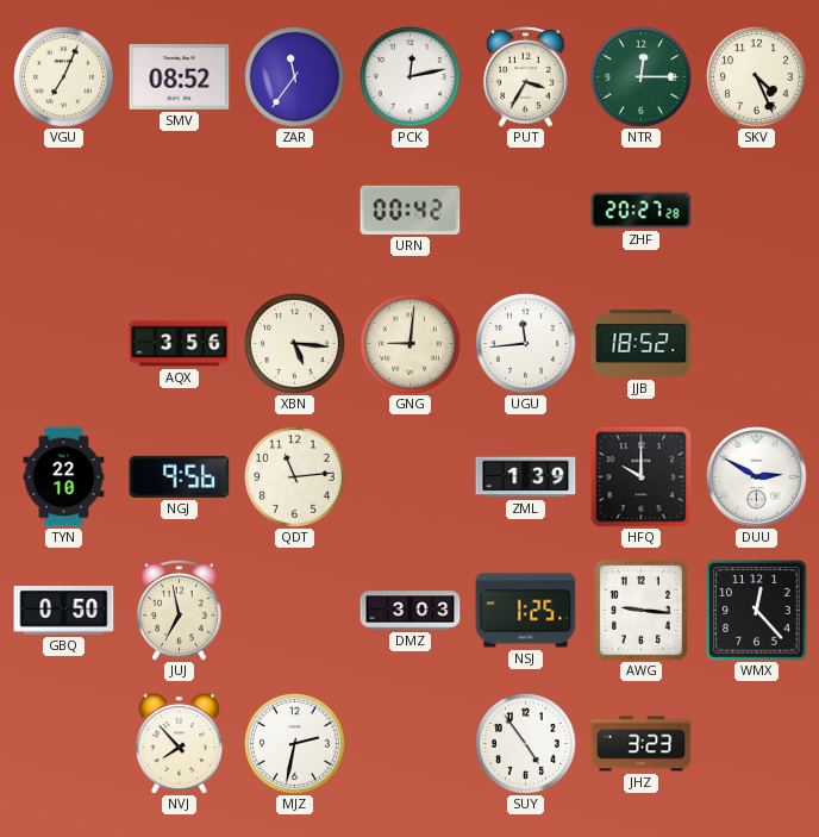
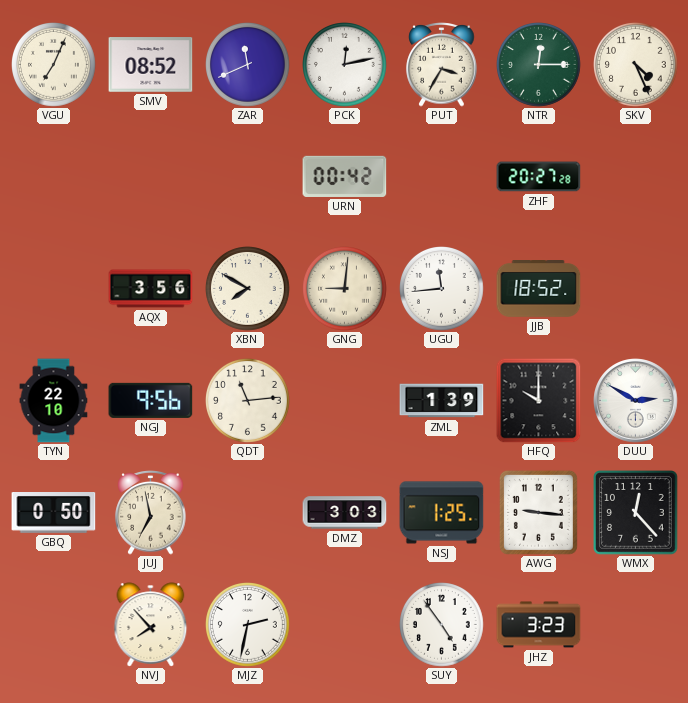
ZAR: 11:36 -> 11:41
XBN: 5:16 -> 7:50
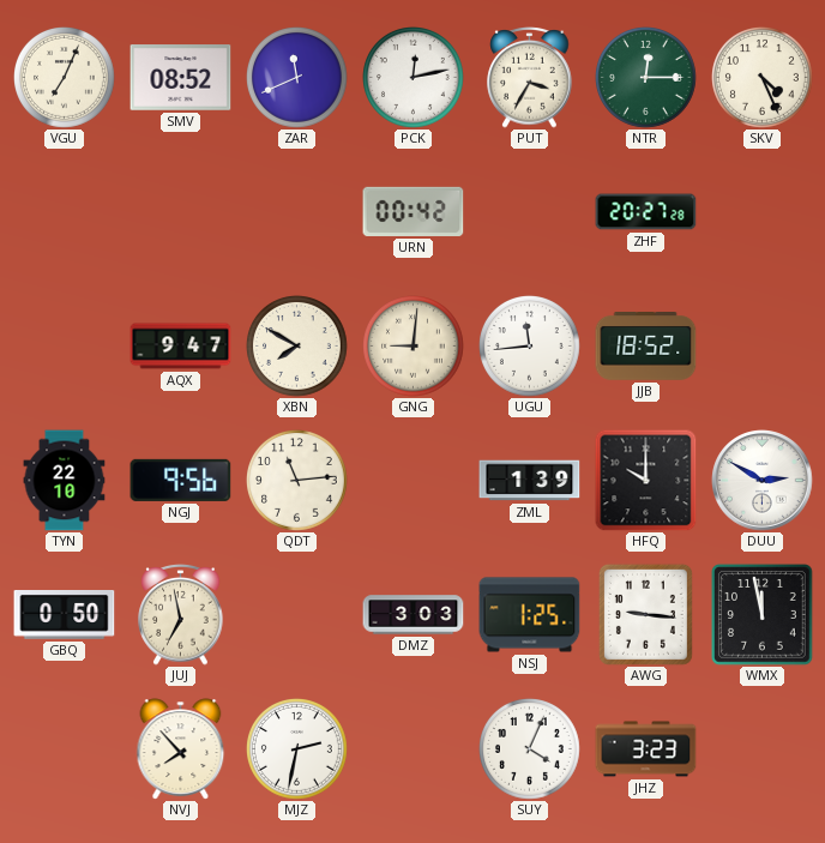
AQX: 3:56 -> 9:47
WMX: 12:23 -> 11:58
SUY: 4:54 -> 4:04
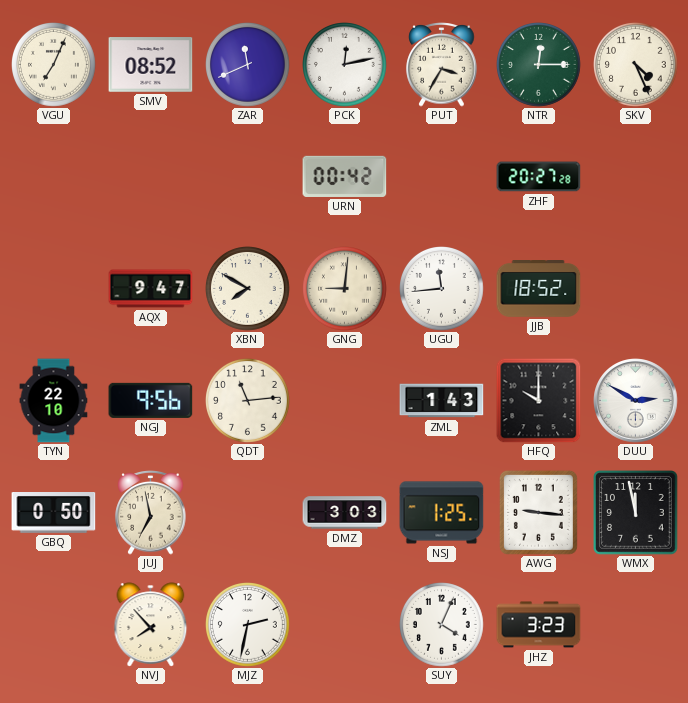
ZML: 1:39 -> 1:43
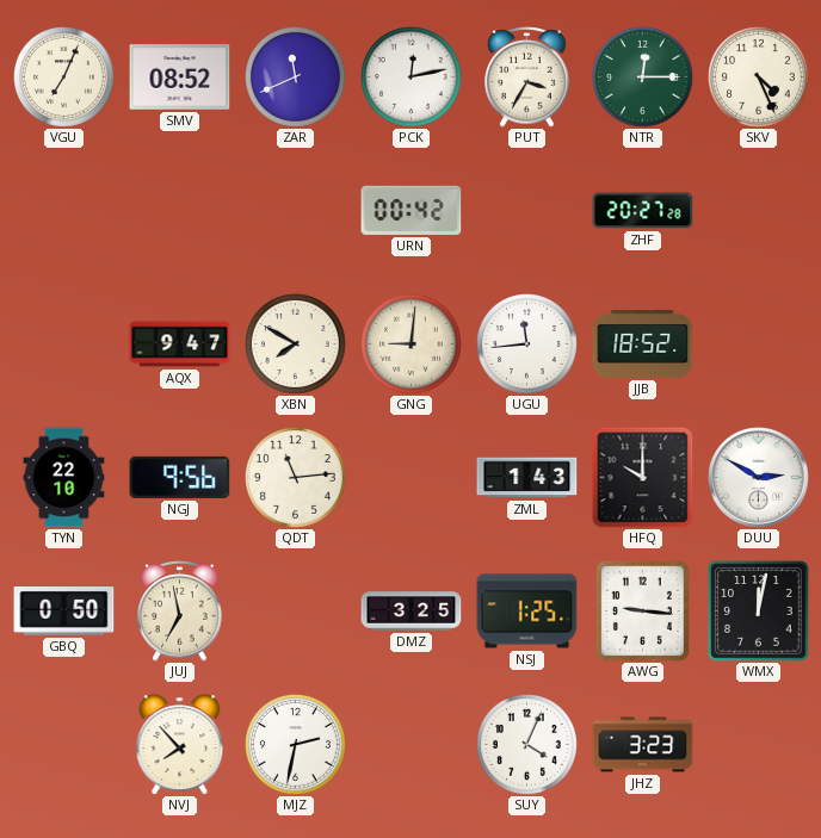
DMZ: 3:03 -> 3:25
WMX: 11:58 -> 12:02
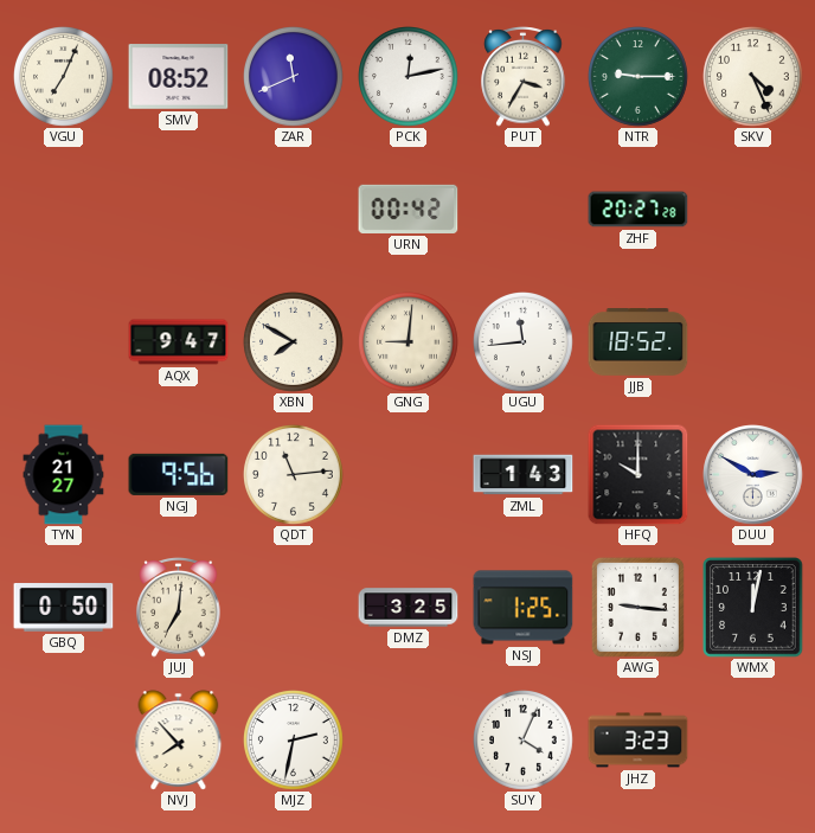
NTR: 12:15 -> 9:15
TYN: 22:10 -> 21:27
JUJ: 6:58 -> 7:01
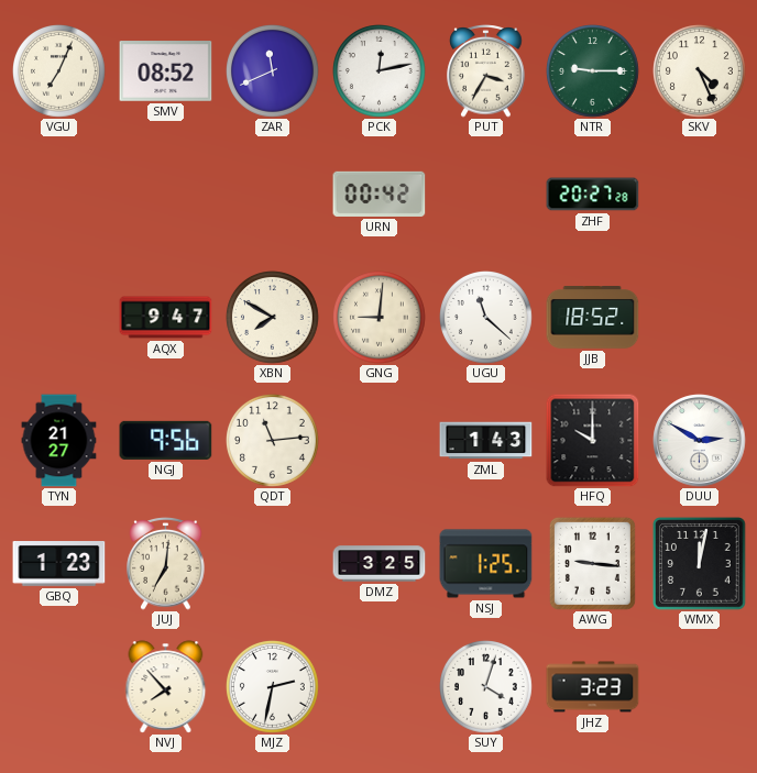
UGU: 11:44 -> 11:22
GBQ: 0:50 -> 1:23
SUY: 4:04 -> 4:03
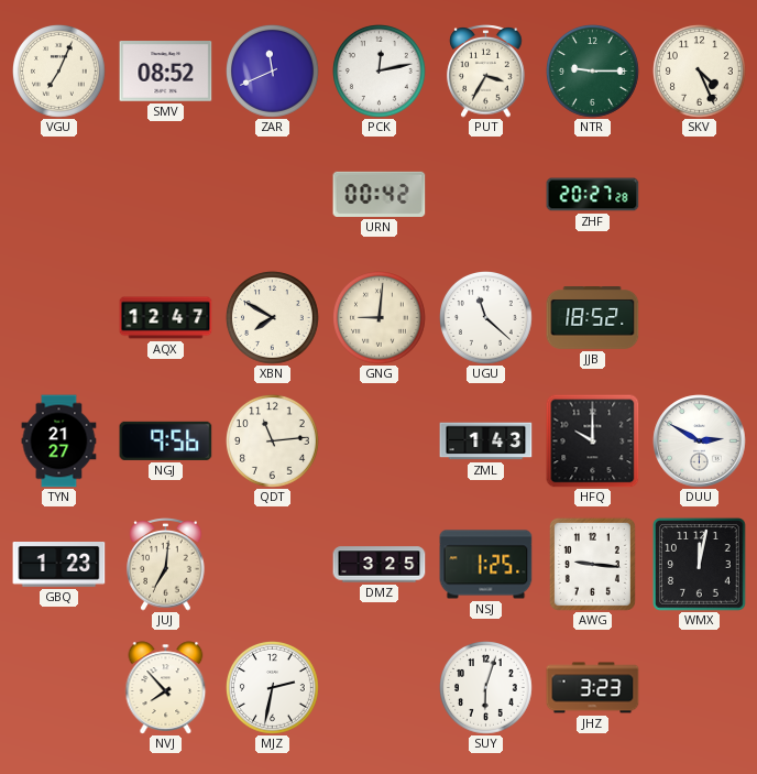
AQX: 9:47 -> 12:47
SUY: 4:03 -> 6:03
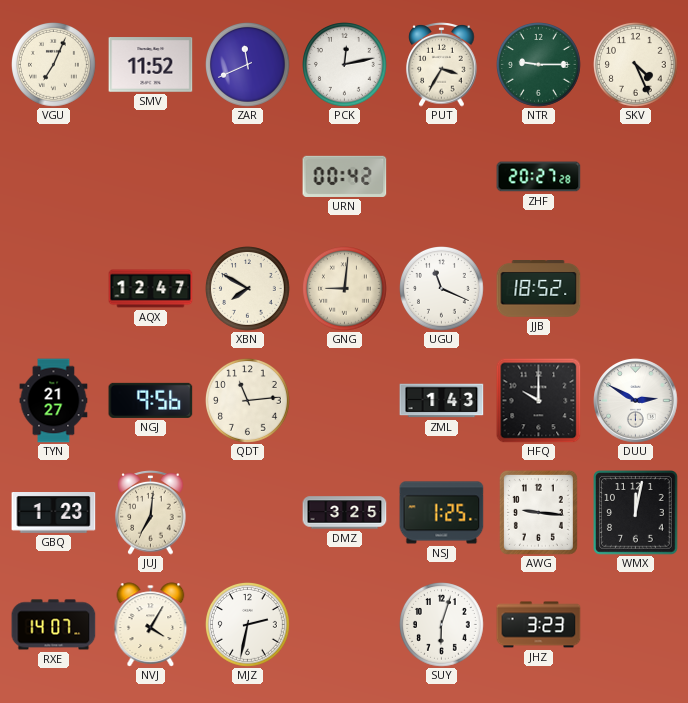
SMV: 08:52 -> 11:52
UGU: 11:22 -> 11:19
RXE: none -> 14:07
NVJ: 7:53 -> 4:05
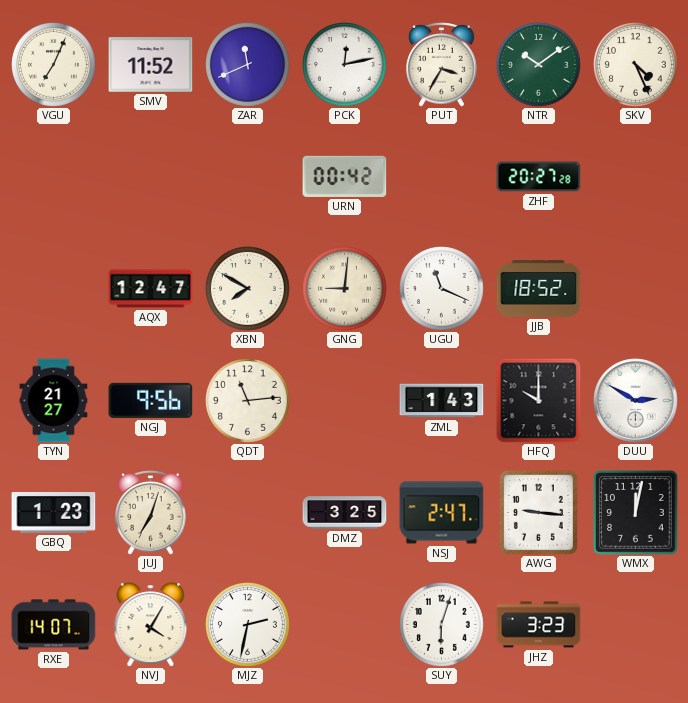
NTR: 9:15 -> 10:09
JUJ: 7:01 -> 7:03
NSJ: 1:25 -> 2:47
